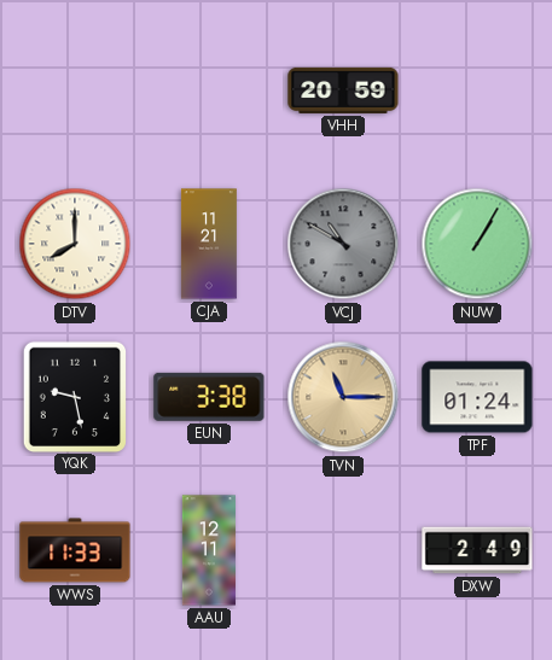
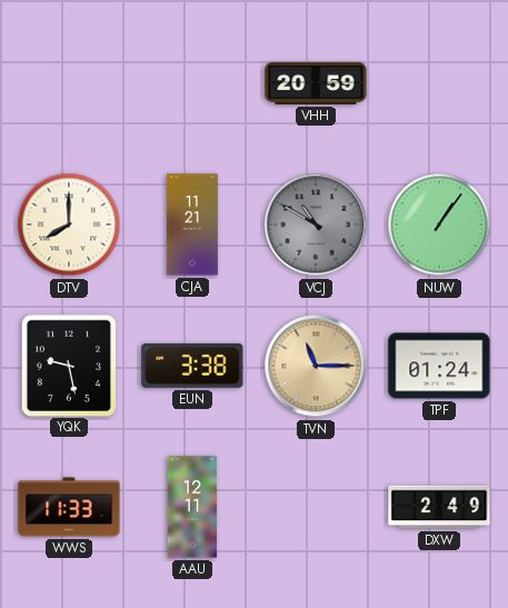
NUW: 1:05 -> 1:06
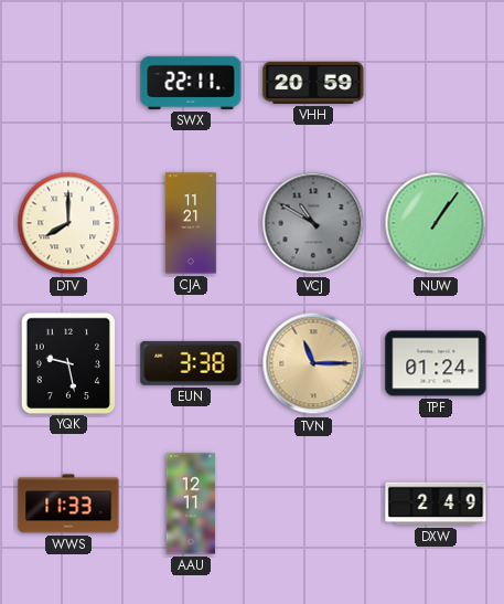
SWX: none -> 22:11
